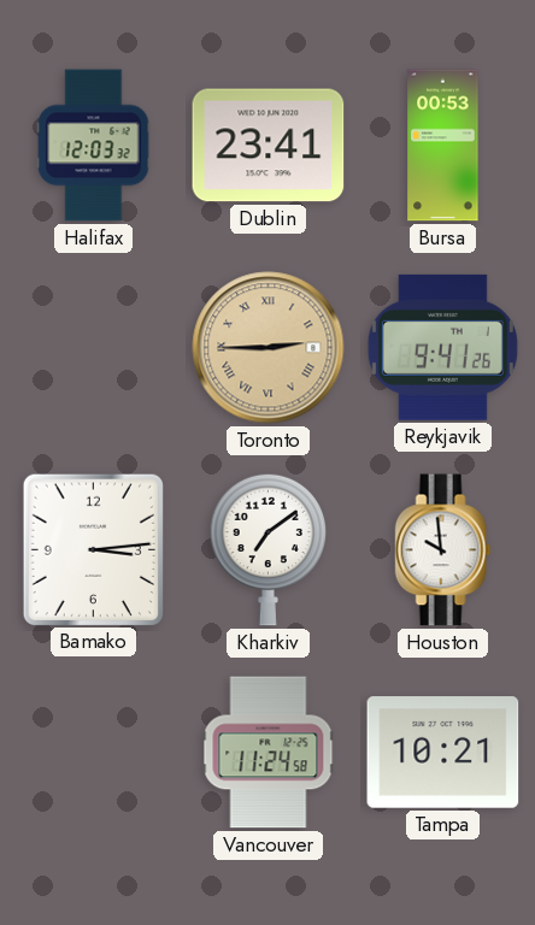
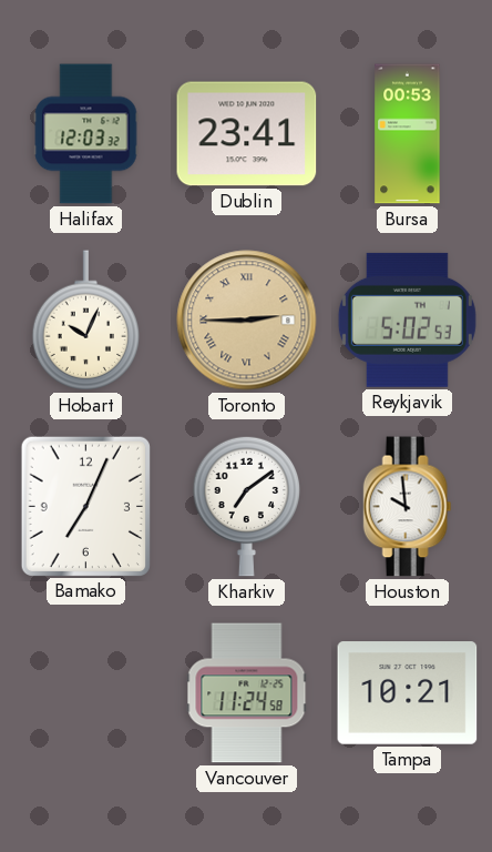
Hobart: none -> 10:04
Reykjavik: 9:41 -> 5:02
Bamako: 3:14 -> 7:04
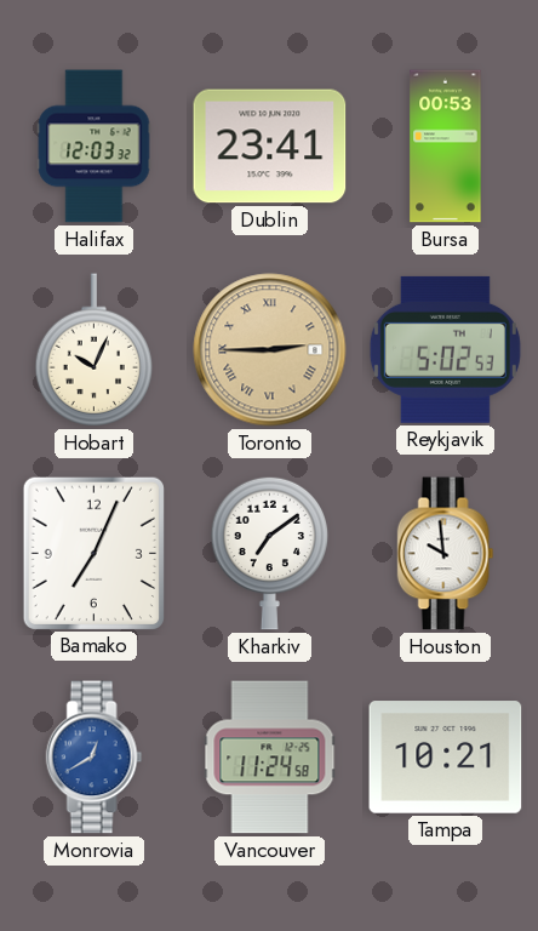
Monrovia: none -> 12:40
